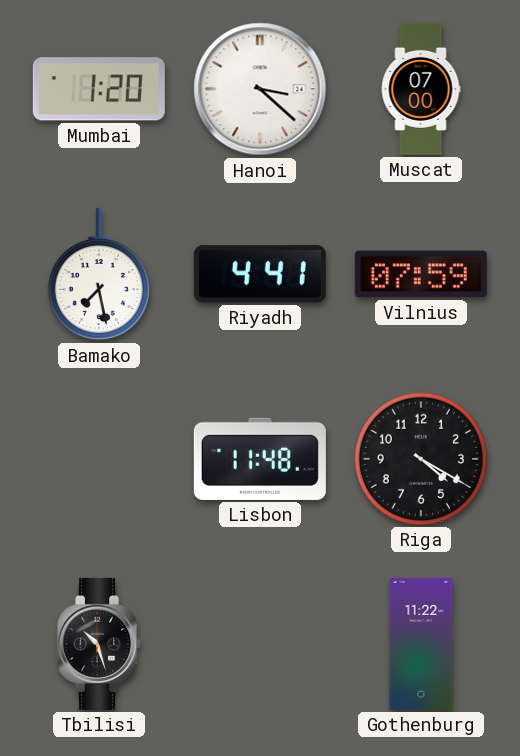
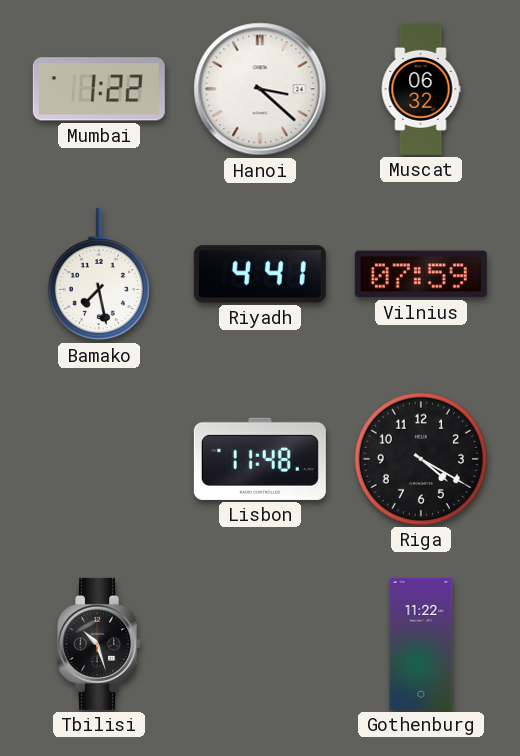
Mumbai: 1:20 -> 1:22
Muscat: 07:00 -> 06:32
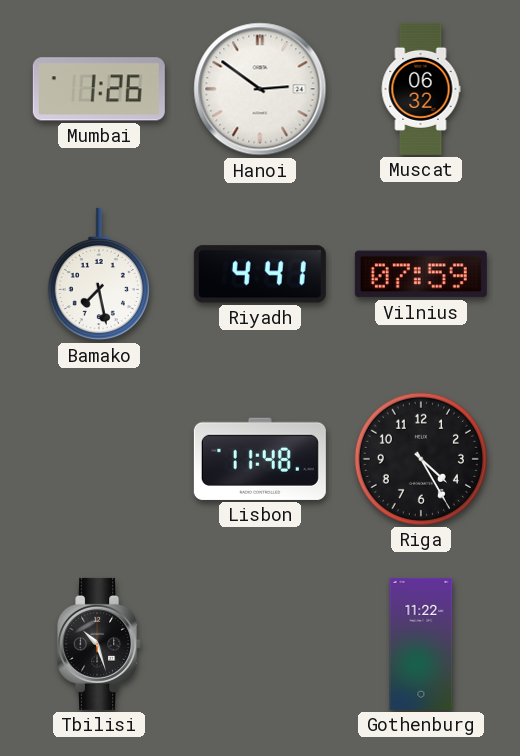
Mumbai: 1:22 -> 1:26
Hanoi: 3:22 -> 2:51
Riga: 4:20 -> 4:25
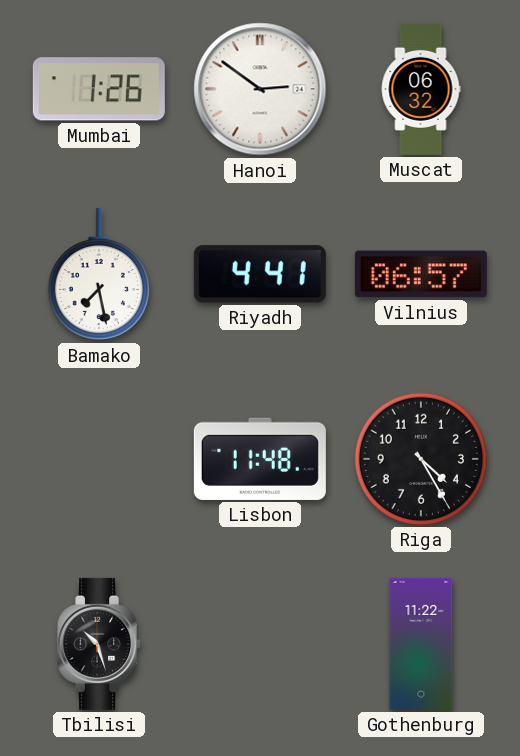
Vilnius: 07:59 -> 06:57
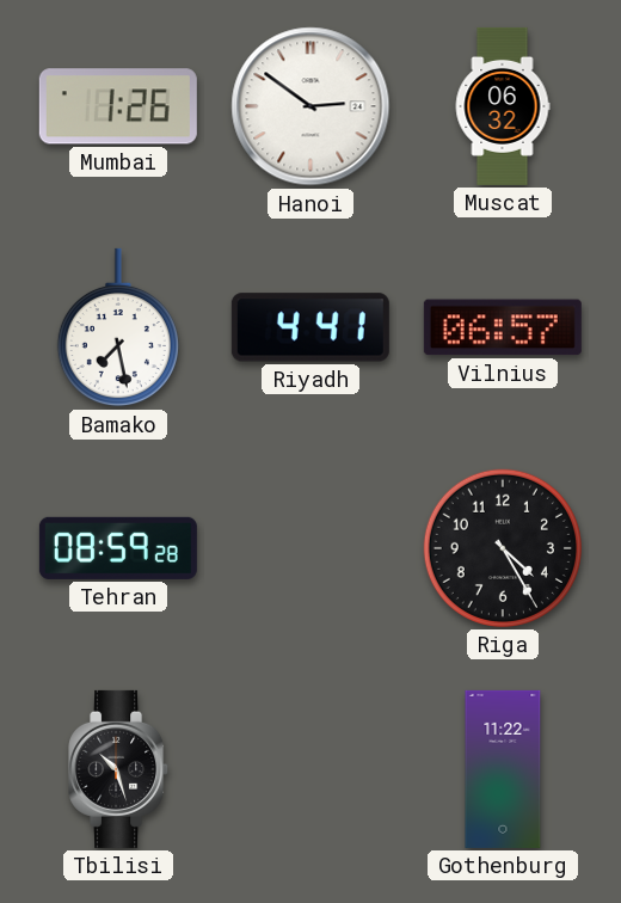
Tehran: none -> 08:59
Lisbon: 11:48 -> none
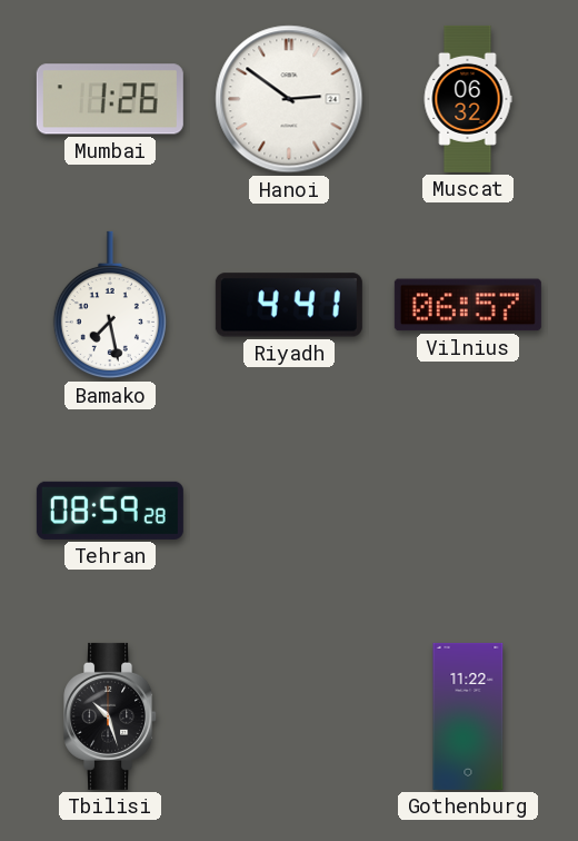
Riga: 4:25 -> none
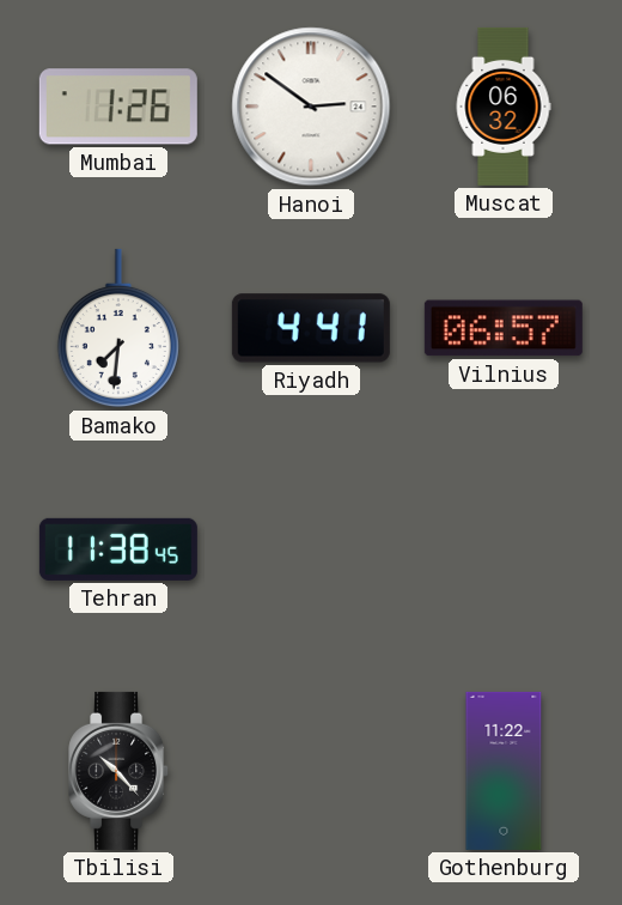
Bamako: 7:28 -> 7:31
Tehran: 08:59 -> 11:38
Tbilisi: 10:27 -> 10:23
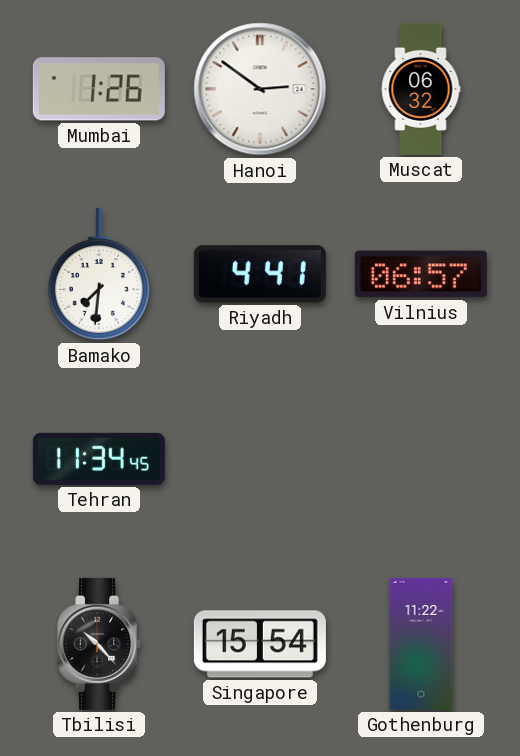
Tehran: 11:38 -> 11:34
Singapore: none -> 15:54
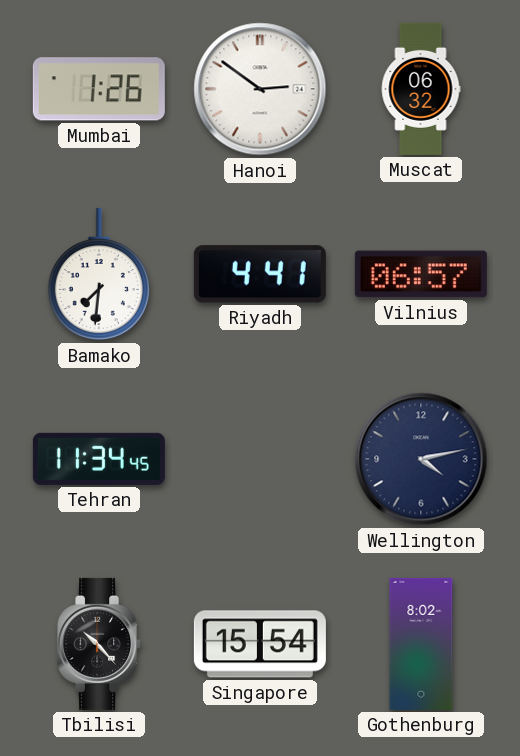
Wellington: none -> 4:13
Gothenburg: 11:22 -> 8:02
